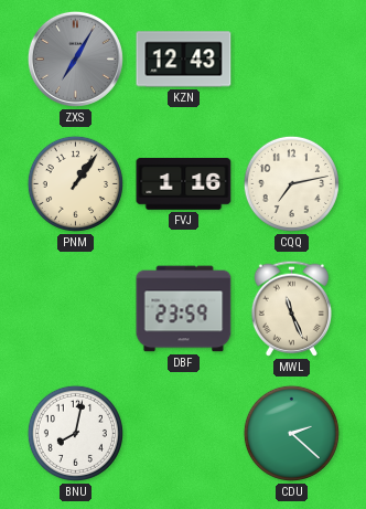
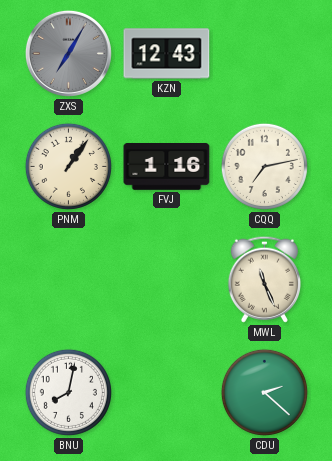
DBF: 23:59 -> none
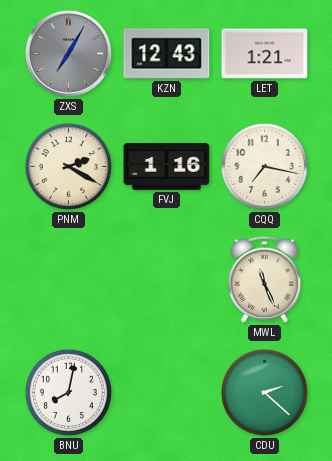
LET: none -> 1:21
PNM: 1:06 -> 2:20
CQQ: 7:13 -> 7:17
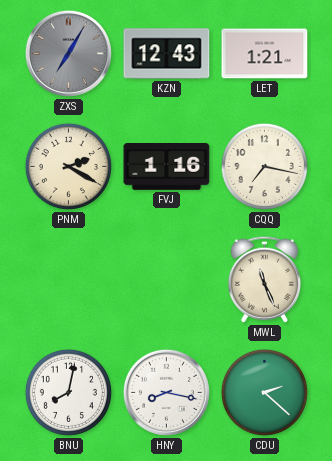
HNY: none -> 8:17
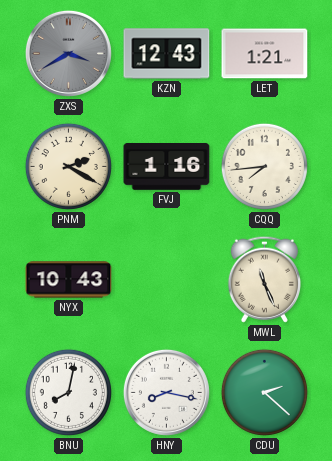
ZXS: 7:05 -> 3:40
CQQ: 7:17 -> 7:44
NYX: none -> 10:43
